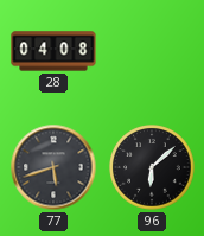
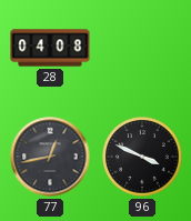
77: 5:42 -> 12:43
96: 6:08 -> 3:49
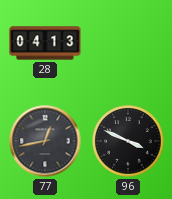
28: 04:08 -> 04:13
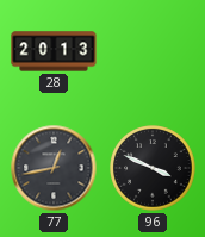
28: 04:13 -> 20:13
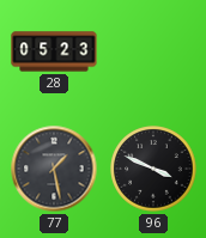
28: 20:13 -> 05:23
77: 12:43 -> 1:28
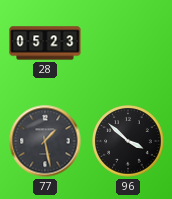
96: 3:49 -> 3:52
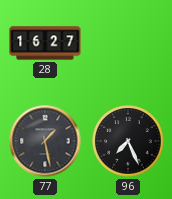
28: 05:23 -> 16:27
96: 3:52 -> 7:26
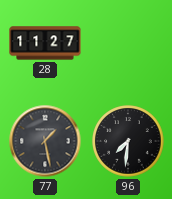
28: 16:27 -> 11:27
96: 7:26 -> 7:31
